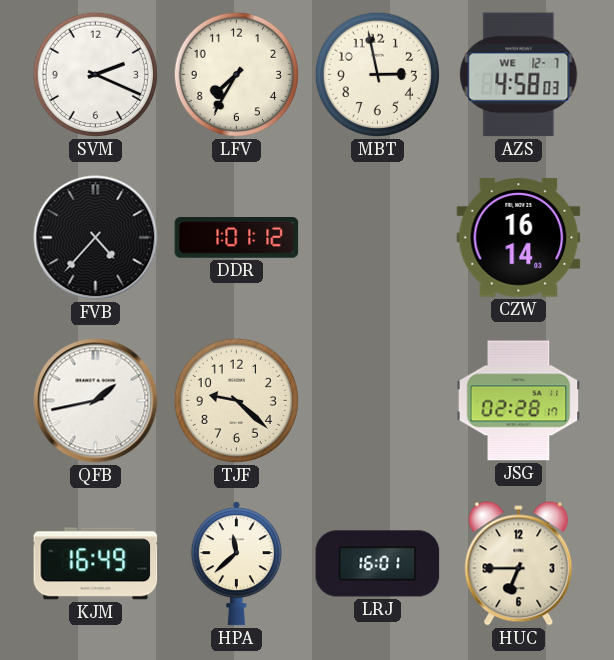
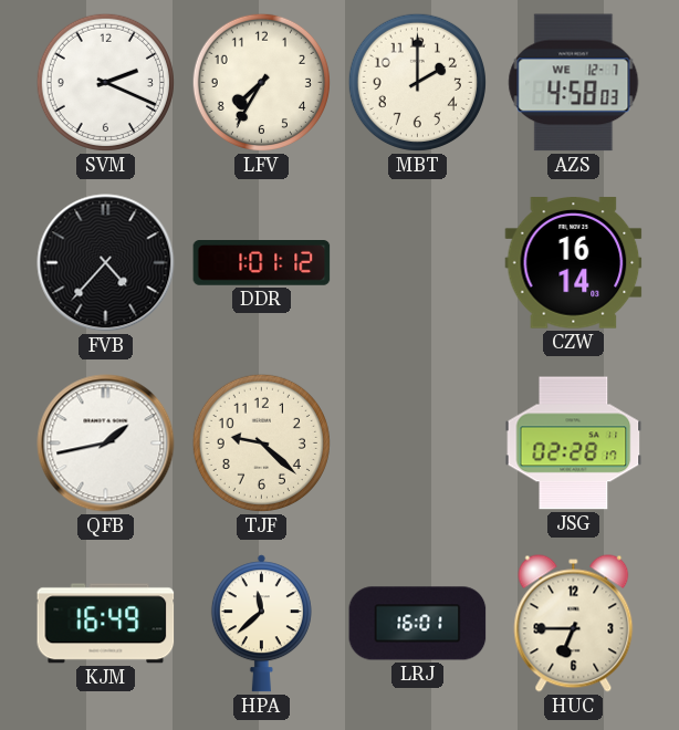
MBT: 2:58 -> 2:00
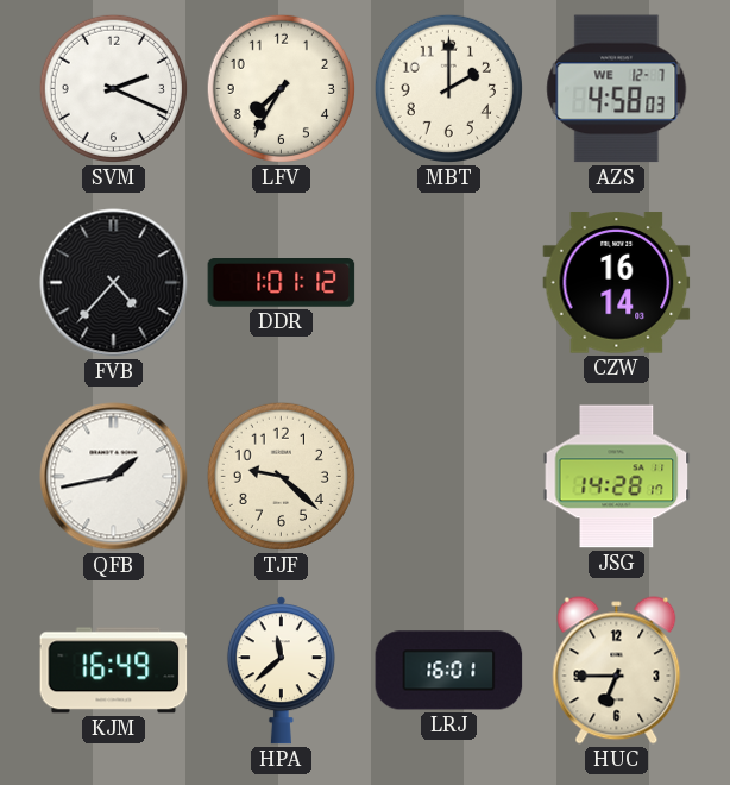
JSG: 02:28 -> 14:28
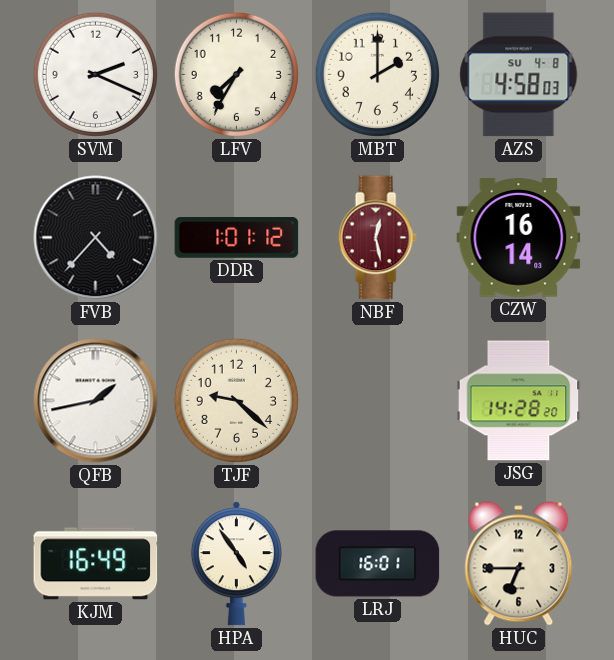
AZS date: WE 12-7 -> SU 4-8
NBF: none -> 12:28
JSG: 14:28:17 -> 14:28:20
HPA: 11:38 -> 4:54
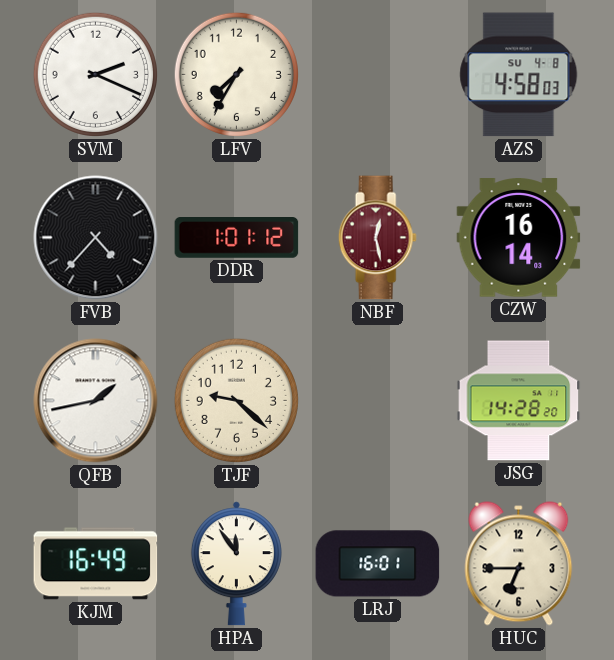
MBT: 2:00 -> none
HPA: 4:54 -> 11:54
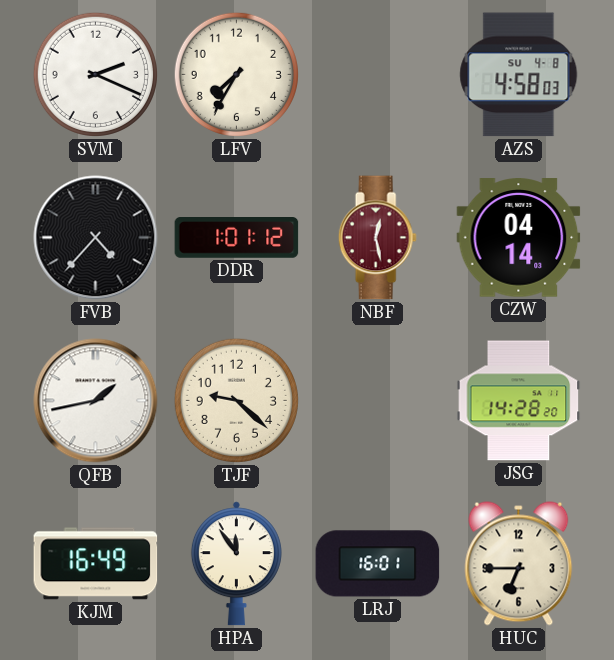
CZW: 16:14 -> 04:14
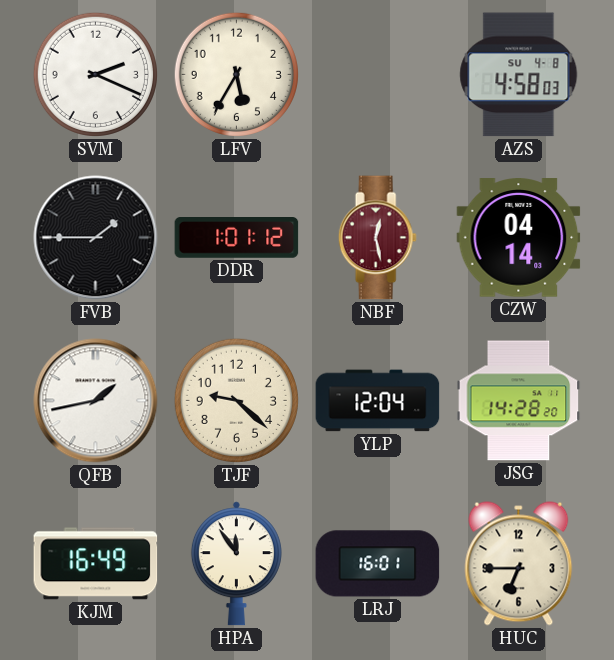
LFV: 7:35 -> 5:35
FVB: 4:37 -> 1:45
YLP: none -> 12:04
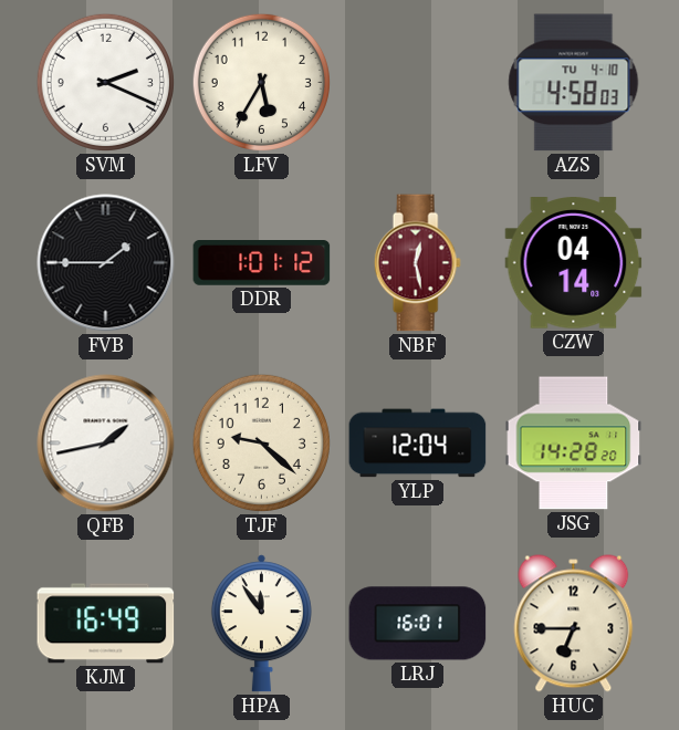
AZS date: SU 4-8 -> TU 4-10
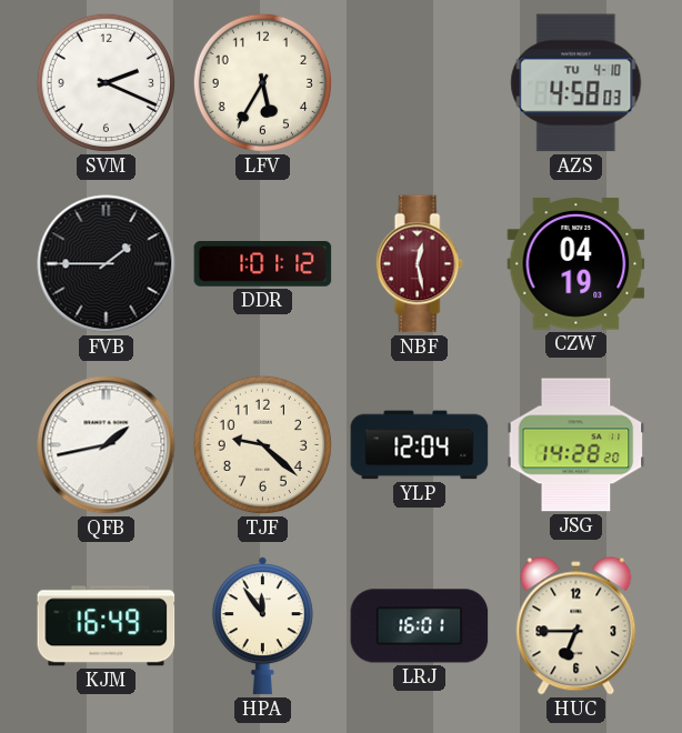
CZW: 04:14 -> 04:19
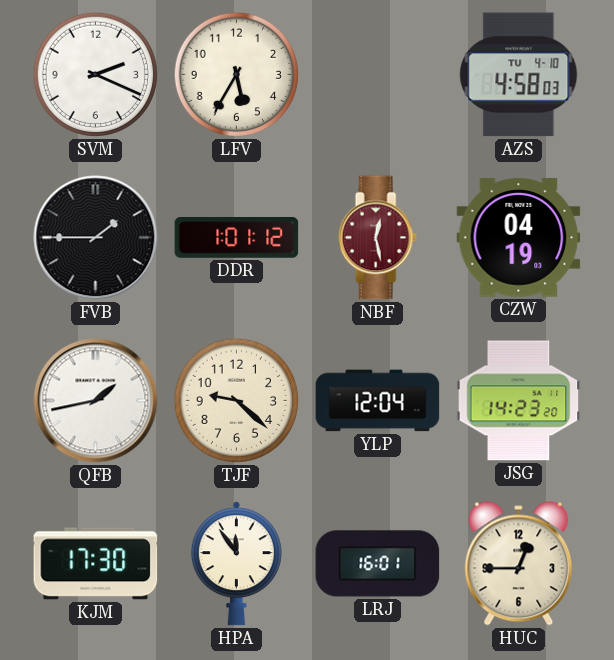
JSG: 14:28 -> 14:23
KJM: 16:49 -> 17:30
HUC: 6:45 -> 12:45
